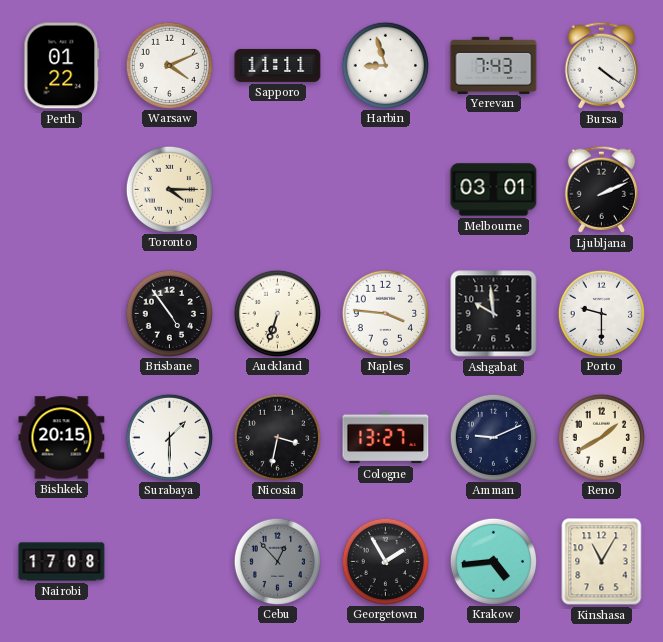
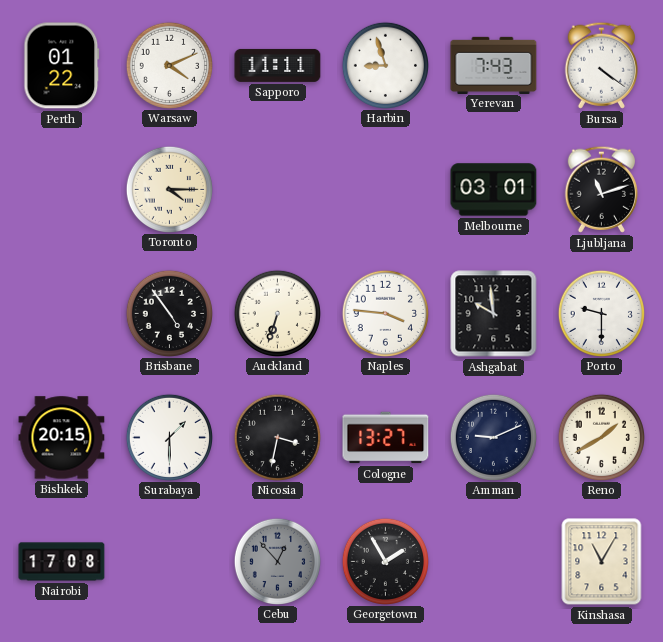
Ljubljana: 2:11 -> 11:12
Krakow: 4:44 -> none
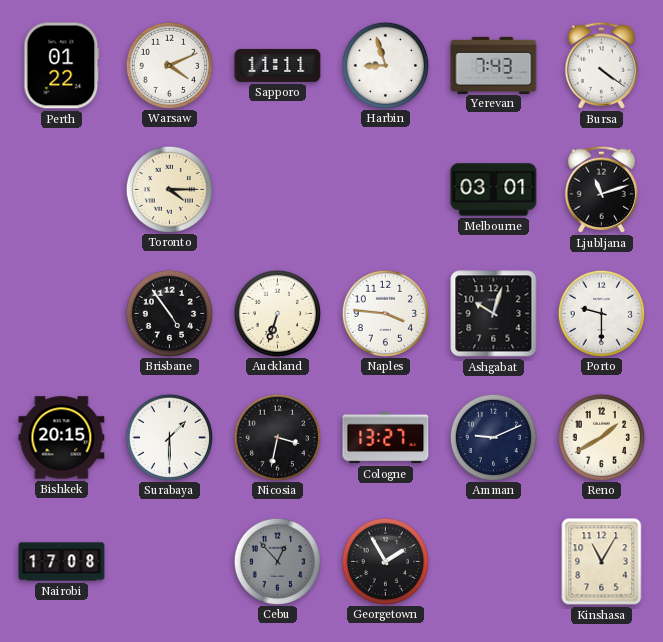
Ashgabat: 9:59 -> 10:03
